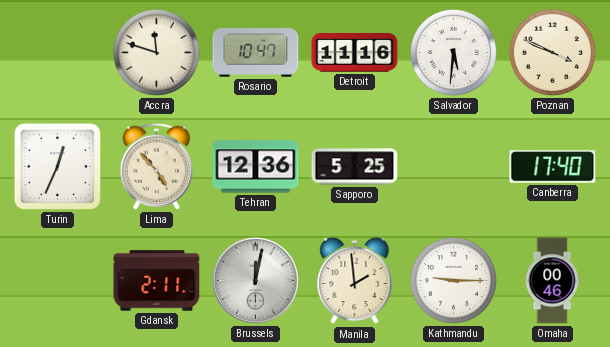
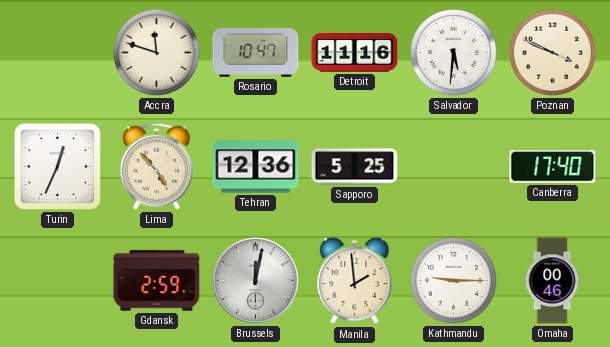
Gdansk: 2:11 -> 2:59
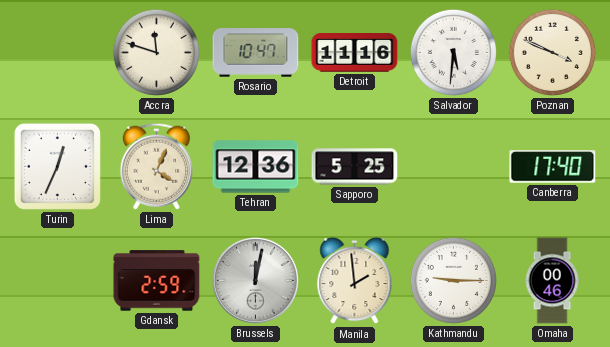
Lima: 4:53 -> 4:04
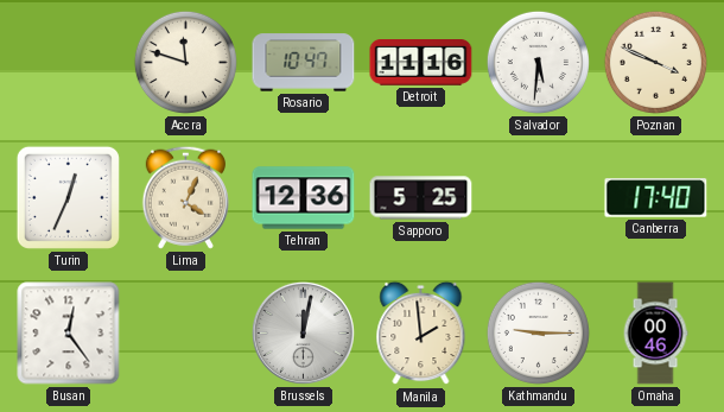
Busan: none -> 12:24
Gdansk: 2:59 -> none
